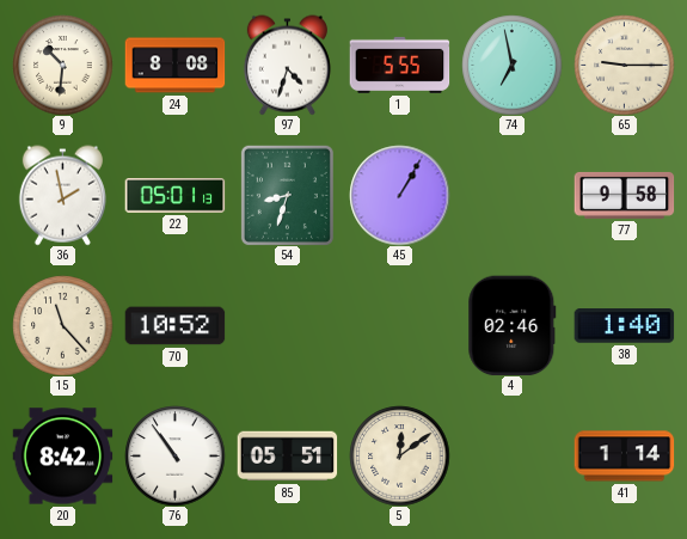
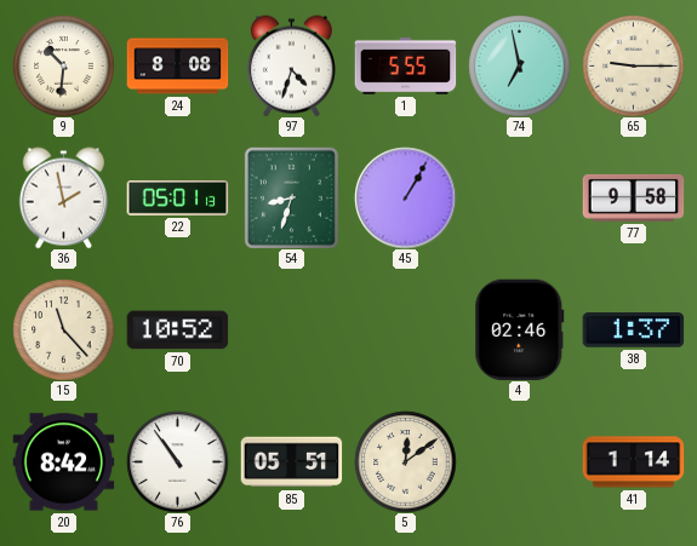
38: 1:40 -> 1:37
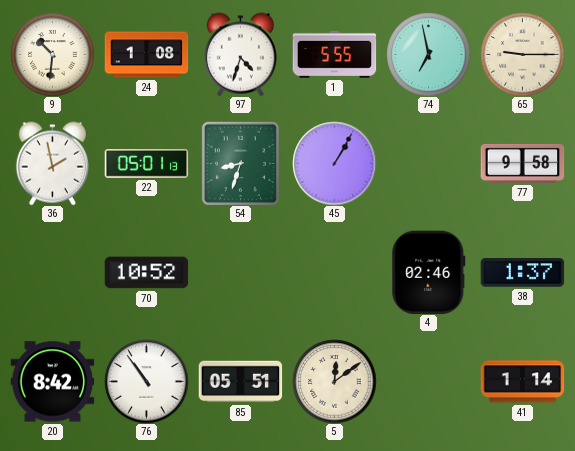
24: 8:08 -> 1:08
15: 11:23 -> none
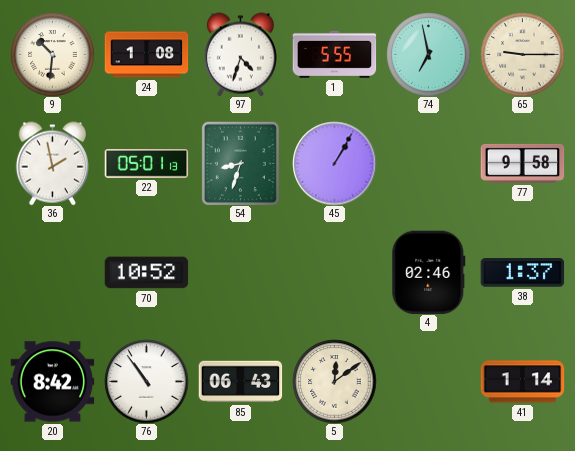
85: 05:51 -> 06:43
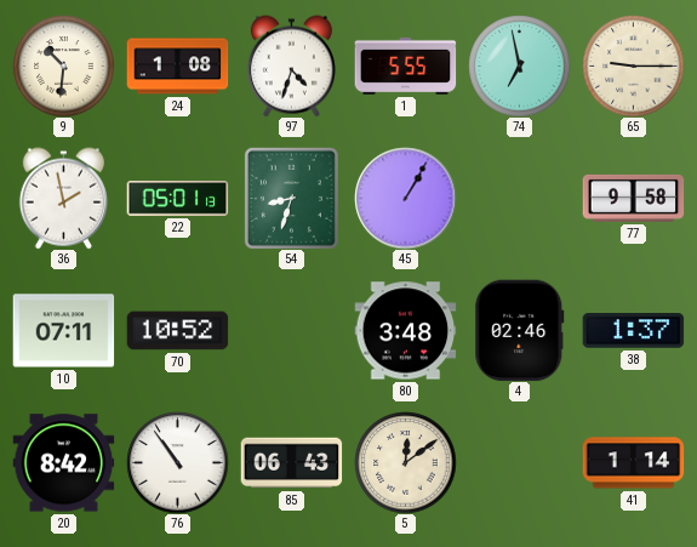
10: none -> 07:11
80: none -> 3:48
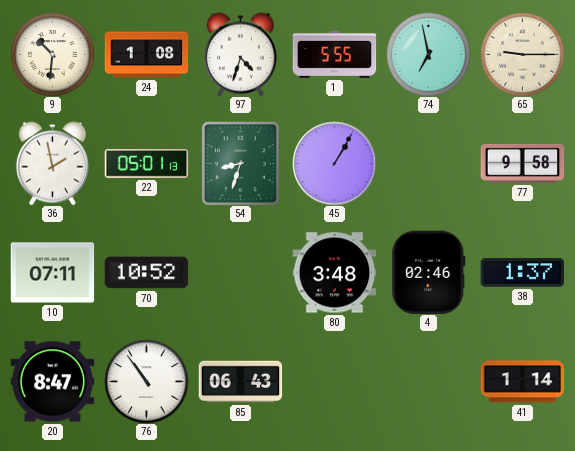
20: 8:42 -> 8:47
5: 12:09 -> none
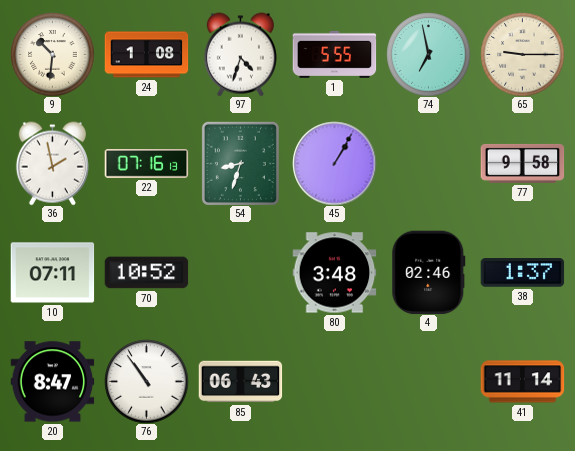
22: 05:01 -> 07:16
41: 1:14 -> 11:14
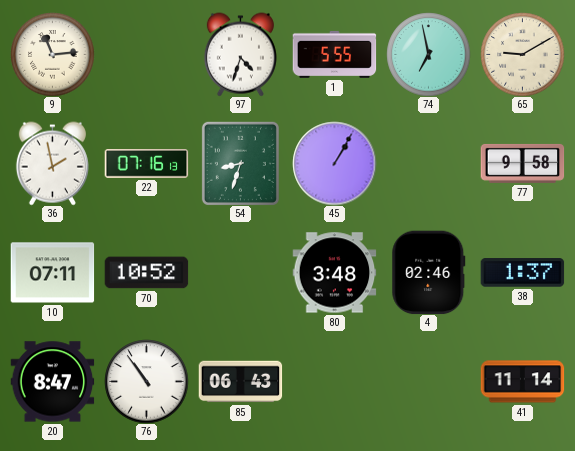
9: 10:31 -> 11:14
24: 1:08 -> none
65: 9:15 -> 9:10
